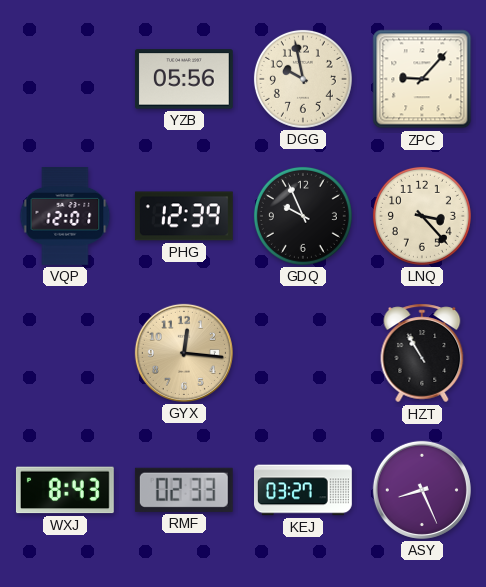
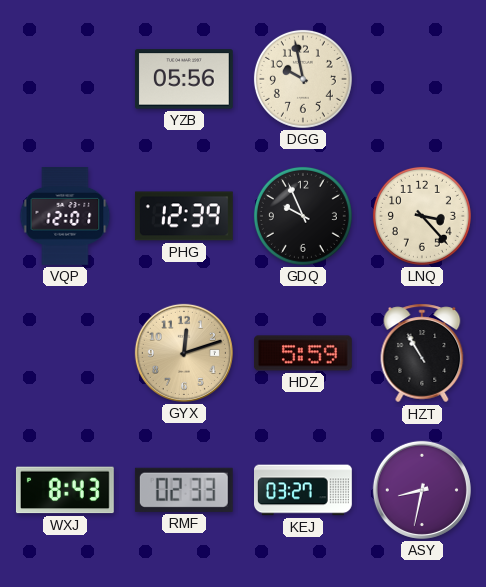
ZPC: 9:07 -> none
GYX: 12:16 -> 12:12
HDZ: none -> 5:59
ASY: 8:26 -> 8:32
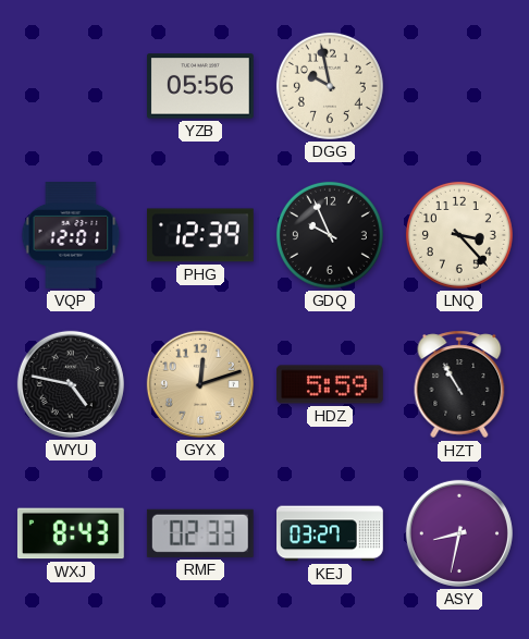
WYU: none -> 4:47
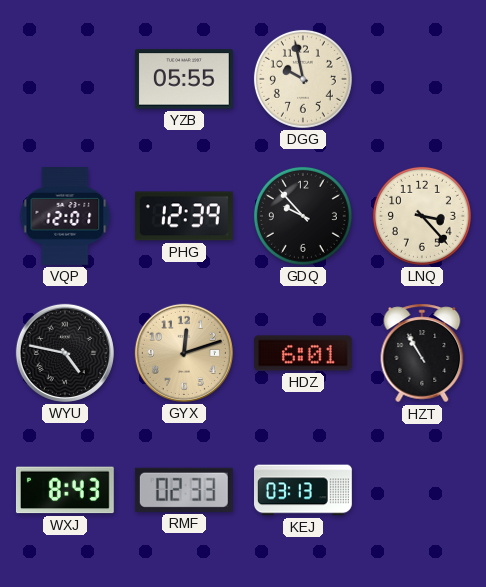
YZB: 05:56 -> 05:55
GDQ: 9:56 -> 9:53
HDZ: 5:59 -> 6:01
KEJ: 03:27 -> 03:13
ASY: 8:32 -> none
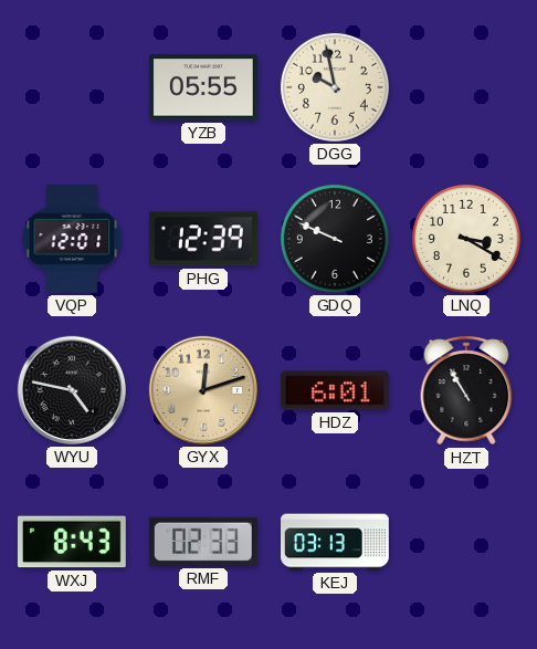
GDQ: 9:53 -> 9:49
LNQ: 3:23 -> 3:20
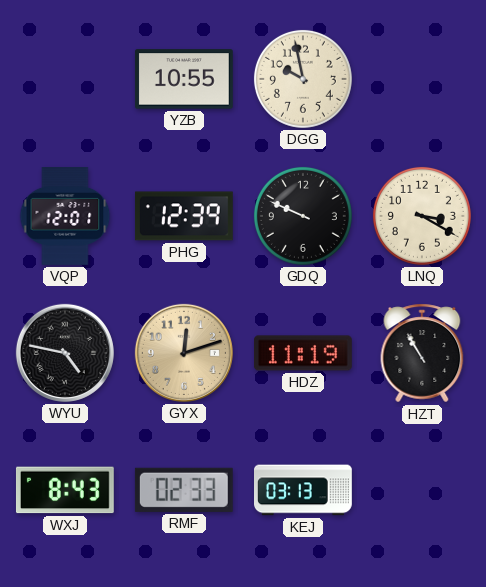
YZB: 05:55 -> 10:55
HDZ: 6:01 -> 11:19
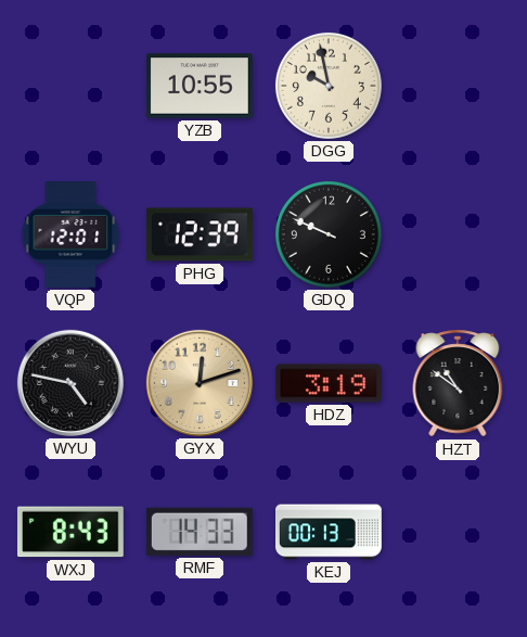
LNQ: 3:20 -> none
HDZ: 11:19 -> 3:19
HZT: 10:55 -> 10:51
RMF: 02:33 -> 14:33
KEJ: 03:13 -> 00:13
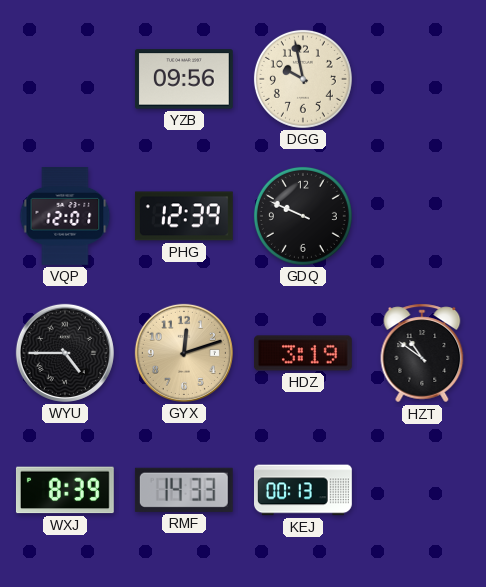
YZB: 10:55 -> 09:56
WYU: 4:47 -> 4:45
WXJ: 8:43 -> 8:39
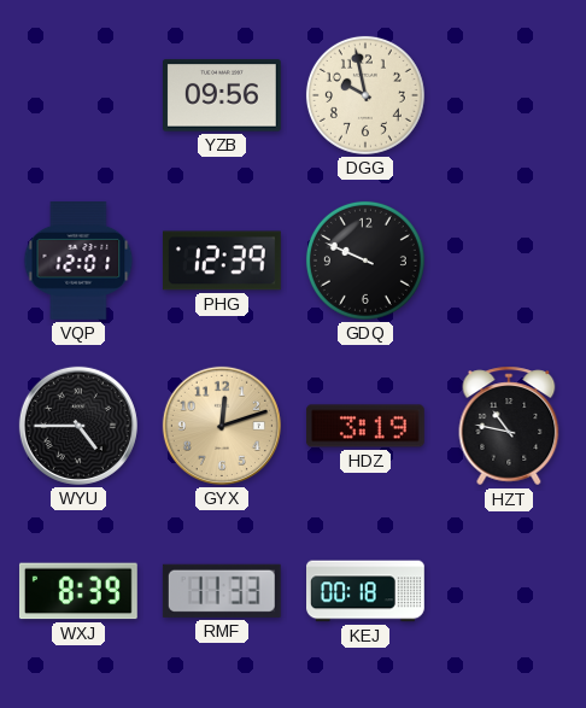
HZT: 10:51 -> 10:47
RMF: 14:33 -> 11:33
KEJ: 00:13 -> 00:18
